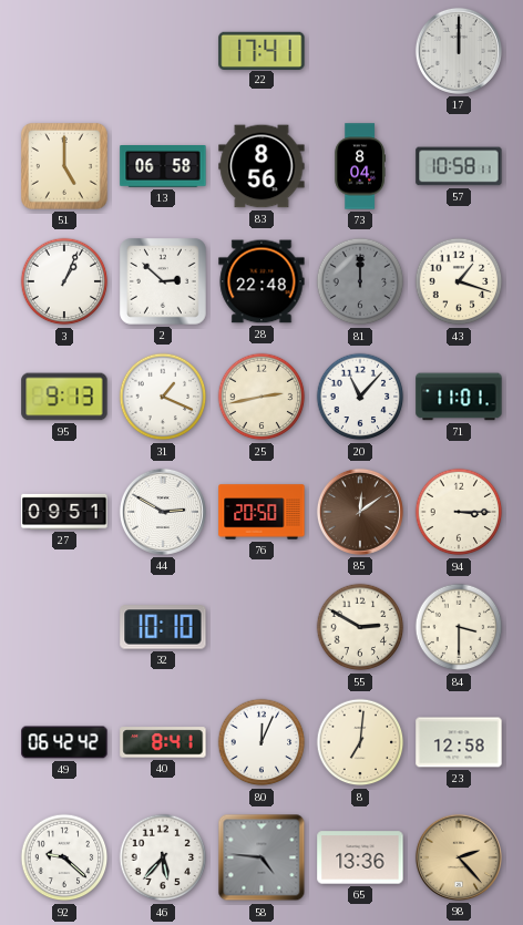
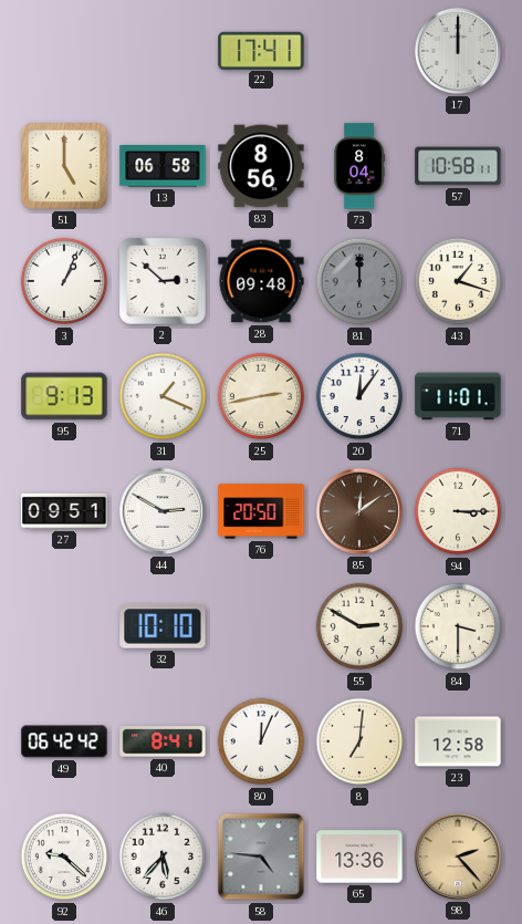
28: 22:48 -> 09:48
20: 11:07 -> 12:06
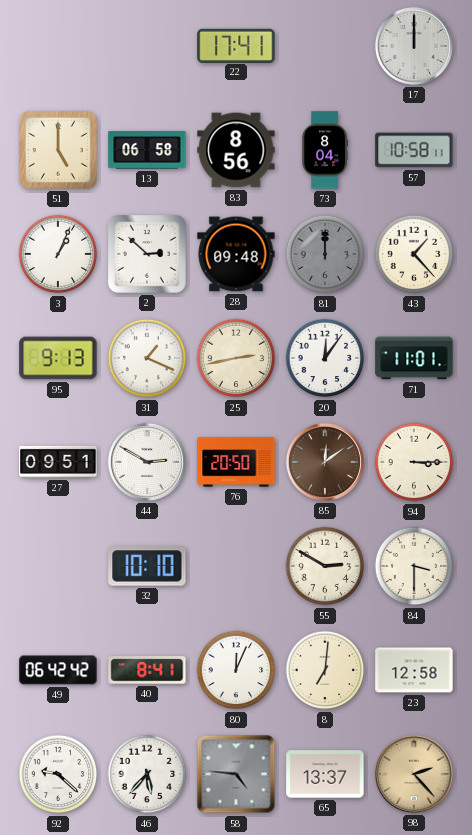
43: 1:18 -> 1:23
65: 13:36 -> 13:37
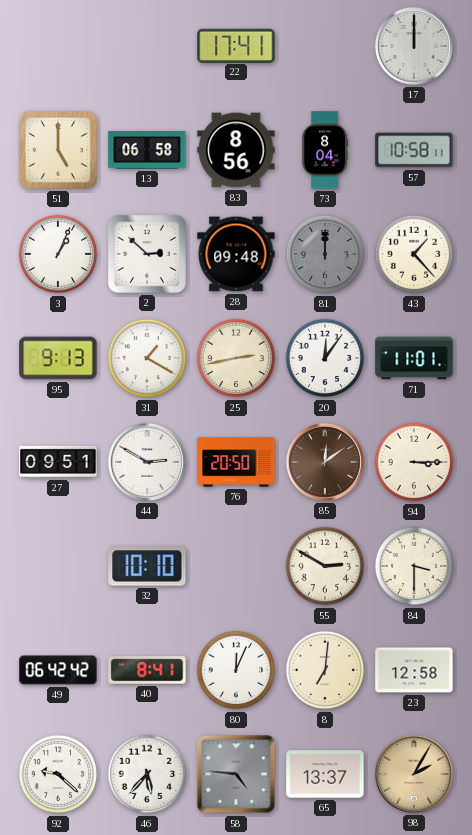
31: 1:19 -> 1:20
98: 2:23 -> 2:05
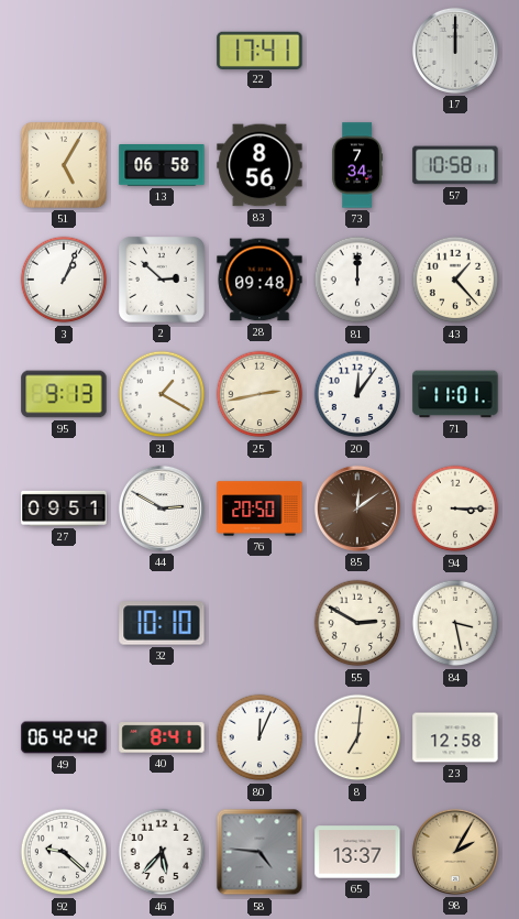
51: 5:00 -> 5:05
73: 8:04 -> 7:34
81 dial: grey -> white
84: 3:30 -> 3:28
